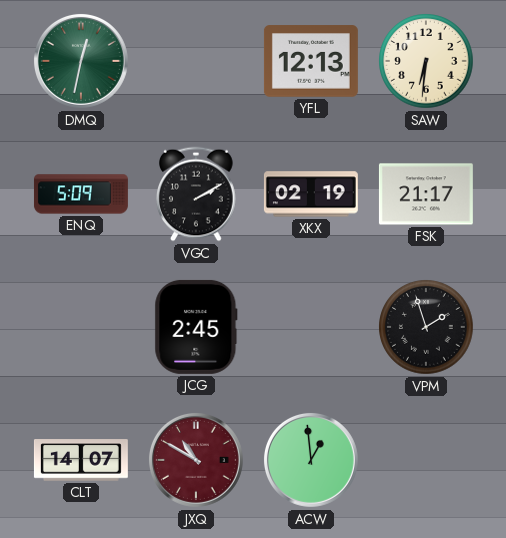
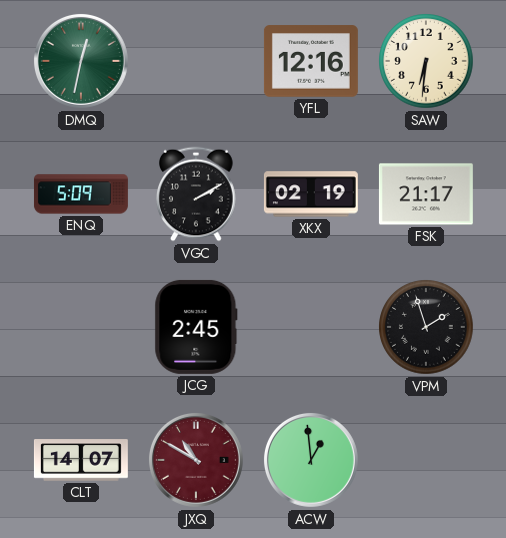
YFL: 12:13 -> 12:16
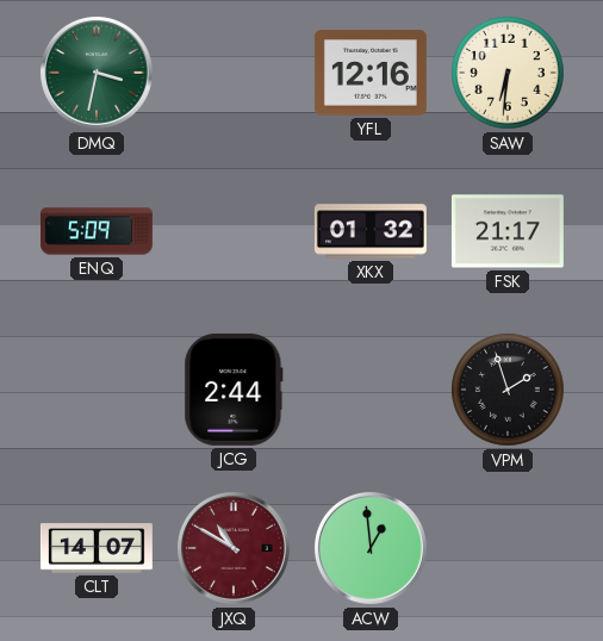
DMQ: 12:32 -> 3:32
VGC: 2:10 -> none
XKX: 02:19 -> 01:32
JCG: 2:45 -> 2:44
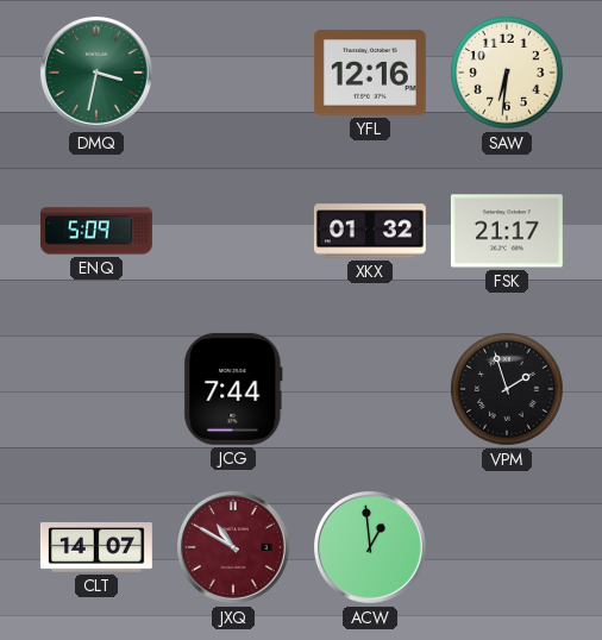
JCG: 2:44 -> 7:44
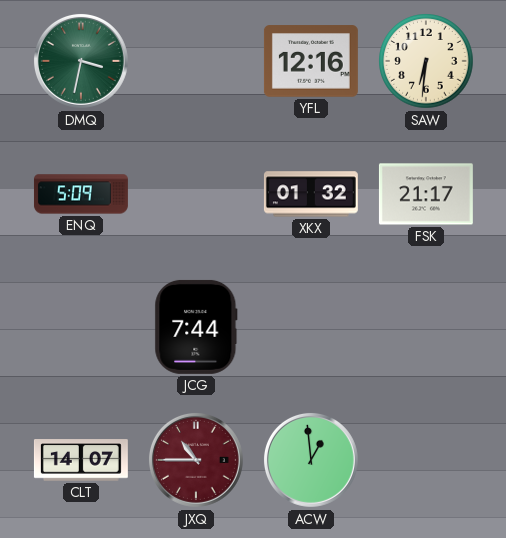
VPM: 1:57 -> none
JXQ: 10:50 -> 10:45
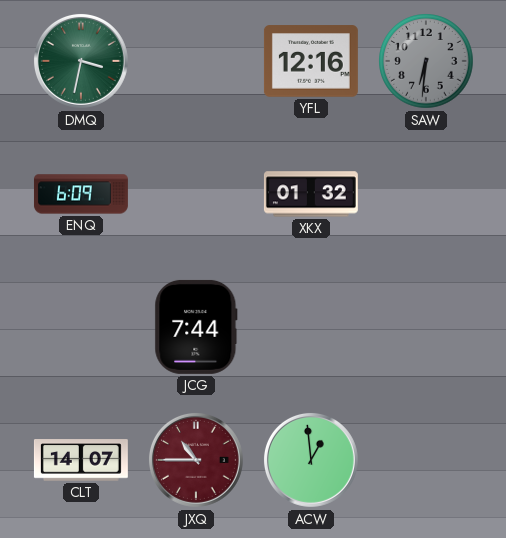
SAW dial: cream -> grey
ENQ: 5:09 -> 6:09
FSK: 21:17 -> none
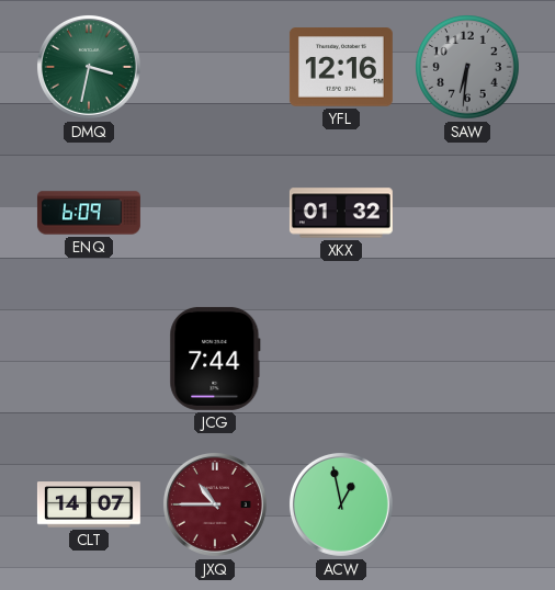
ACW: 12:59 -> 12:58
